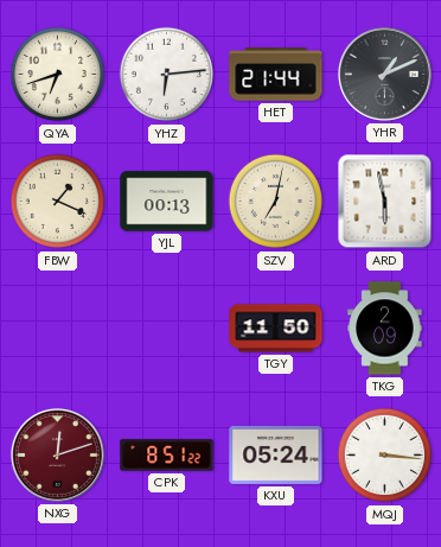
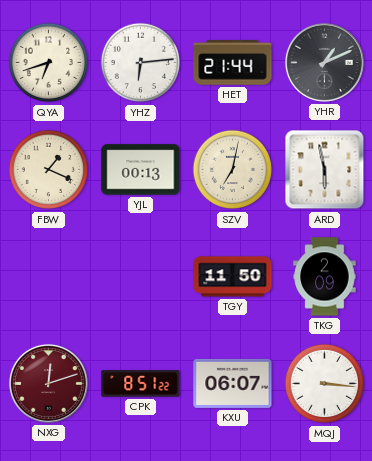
KXU: 05:24 -> 06:07
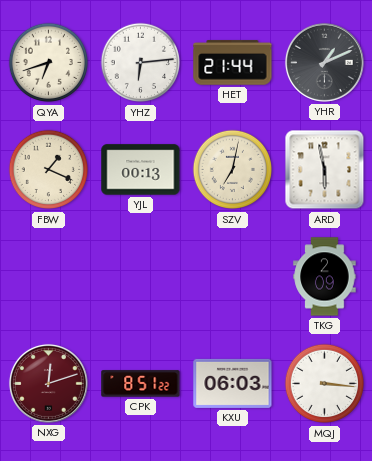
TGY: 11:50 -> none
KXU: 06:07 -> 06:03
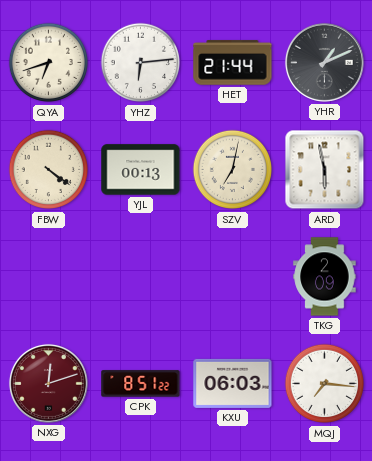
FBW: 1:19 -> 4:21
MQJ: 3:16 -> 7:16
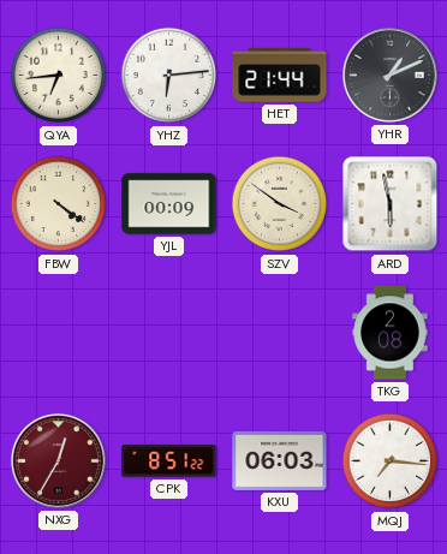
QYA: 6:42 -> 6:44
YJL: 00:13 -> 00:09
SZV: 7:02 -> 3:51
TKG: 2:09 -> 2:08
NXG: 12:12 -> 12:35
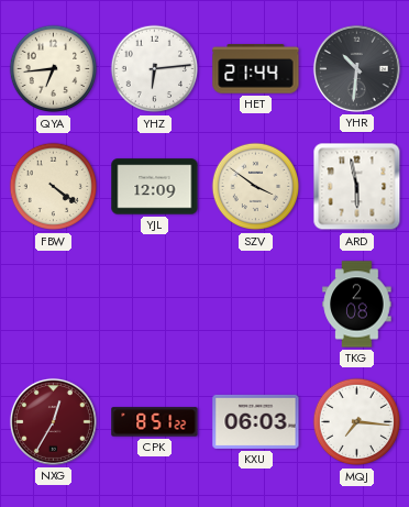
YHR: 1:11 -> 10:31
YJL: 00:09 -> 12:09
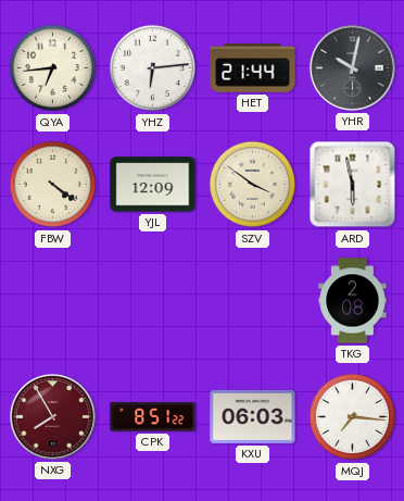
YHR: 10:31 -> 10:02
NXG: 12:35 -> 7:55
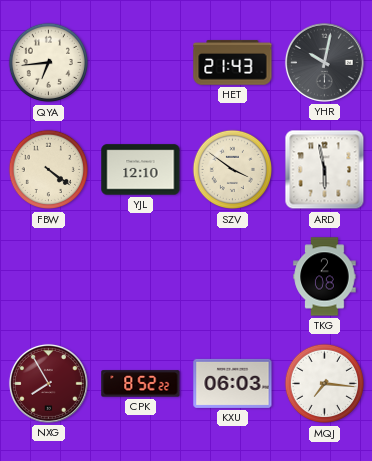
YHZ: 6:14 -> none
HET: 21:44 -> 21:43
YJL: 12:09 -> 12:10
CPK: 8:51 -> 8:52
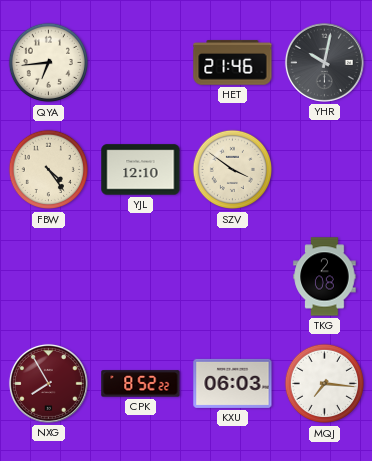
HET: 21:43 -> 21:46
FBW: 4:21 -> 4:24
ARD: 5:58 -> none
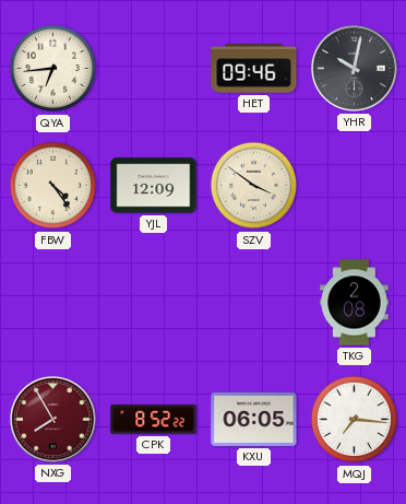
HET: 21:46 -> 09:46
YJL: 12:10 -> 12:09
KXU: 06:03 -> 06:05
